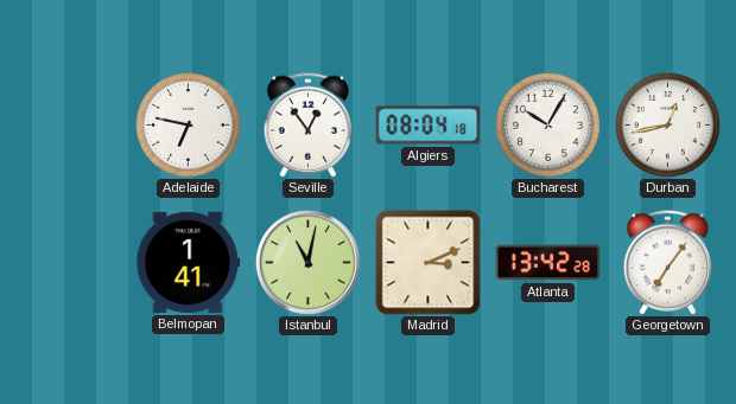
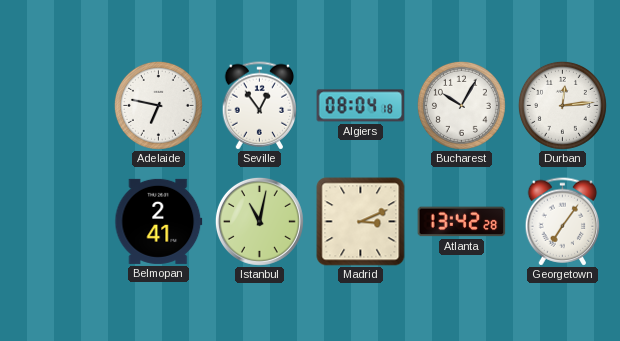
Durban: 12:43 -> 12:14
Belmopan: 1:41 -> 2:41
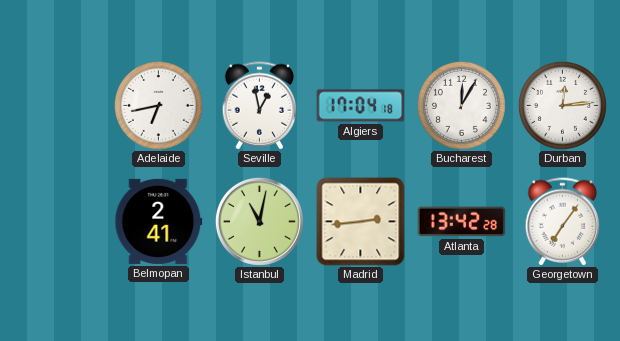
Adelaide: 6:47 -> 6:43
Seville: 12:54 -> 12:58
Algiers: 08:04 -> 17:04
Bucharest: 10:05 -> 12:05
Madrid: 3:11 -> 2:44
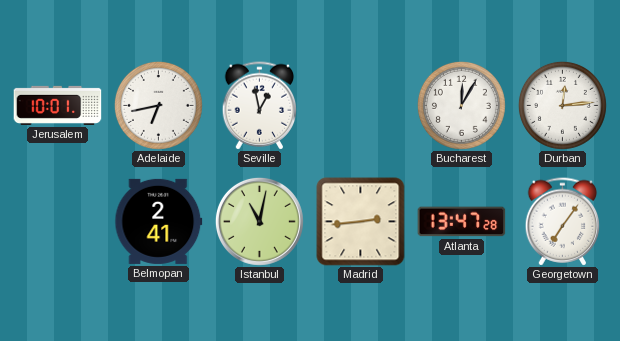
Jerusalem: none -> 10:01
Algiers: 17:04 -> none
Atlanta: 13:42 -> 13:47
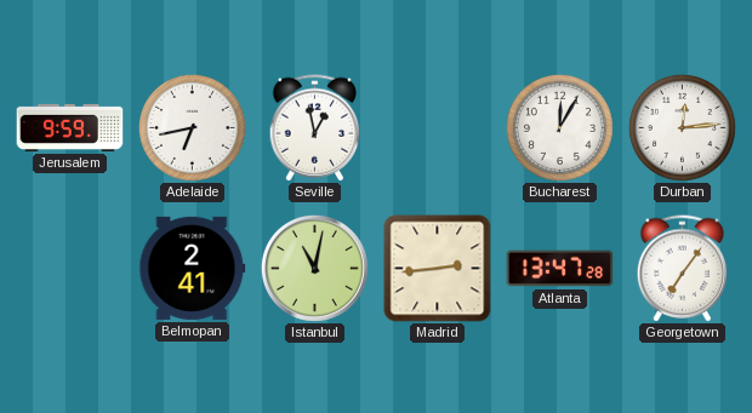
Jerusalem: 10:01 -> 9:59
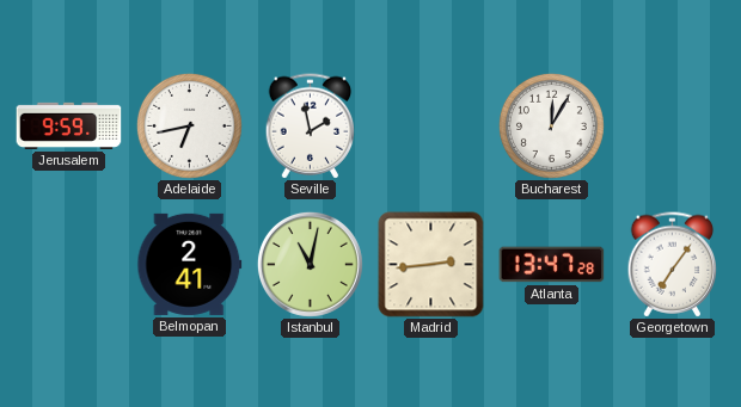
Seville: 12:58 -> 1:58
Durban: 12:14 -> none
